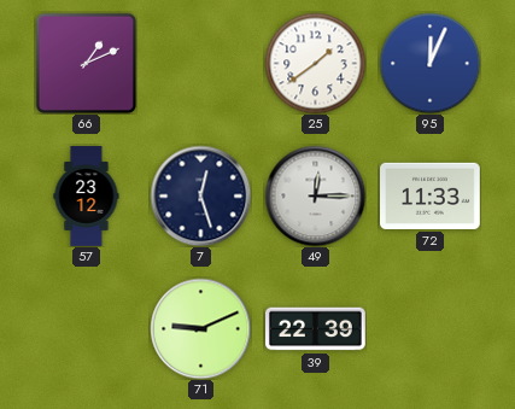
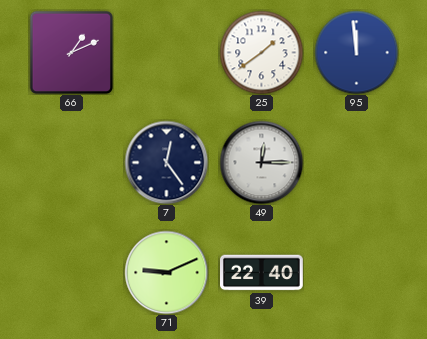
95: 12:04 -> 11:59
57: 23:12 -> none
7: 12:27 -> 12:24
72: 11:33 -> none
39: 22:39 -> 22:40
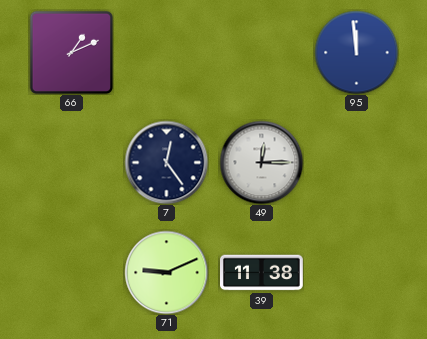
25: 1:39 -> none
39: 22:40 -> 11:38
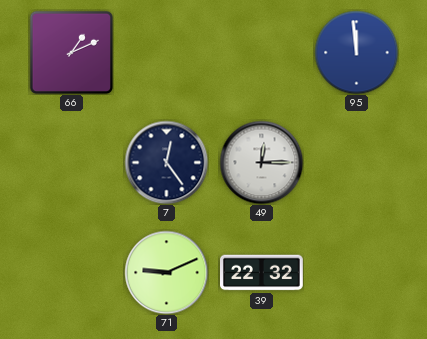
39: 11:38 -> 22:32
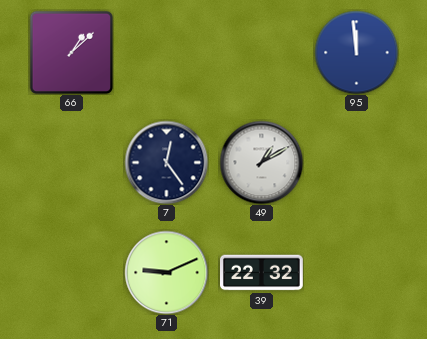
66: 1:11 -> 1:08
49: 12:15 -> 1:10
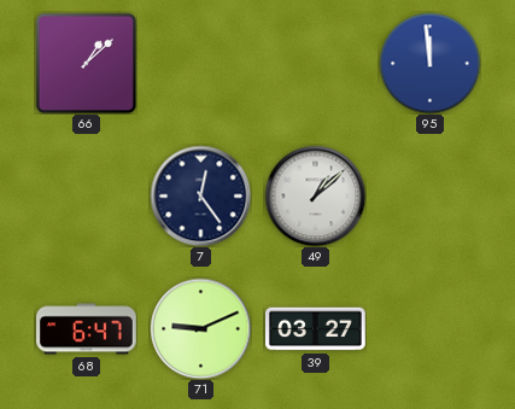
49: 1:10 -> 1:08
68: none -> 6:47
39: 22:32 -> 03:27
